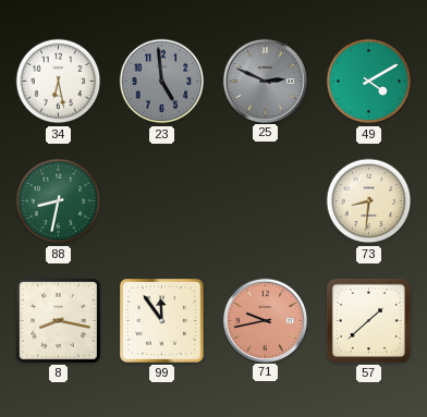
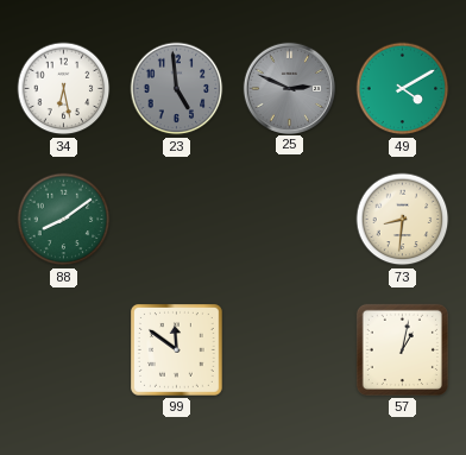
88: 8:32 -> 8:09
8: 8:17 -> none
99: 11:54 -> 11:51
71: 9:43 -> none
57: 1:38 -> 1:02
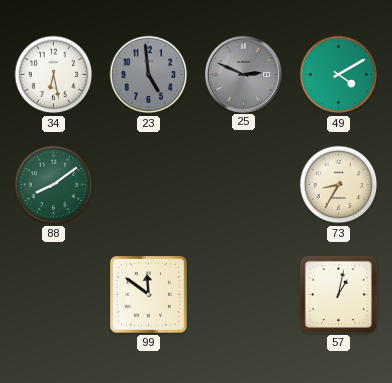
73: 8:31 -> 8:35
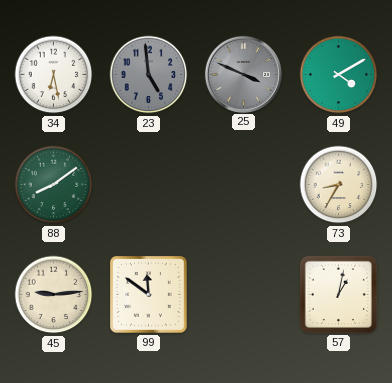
25: 2:49 -> 3:49
45: none -> 9:14
